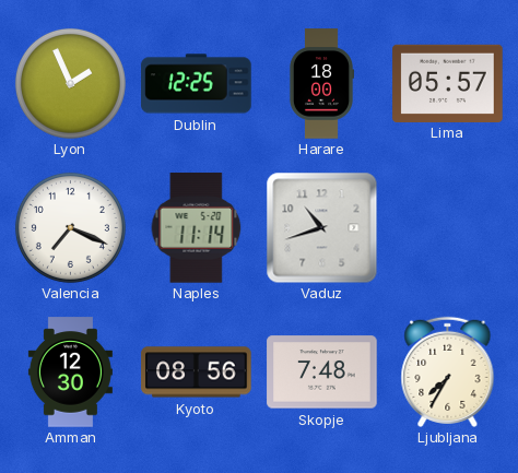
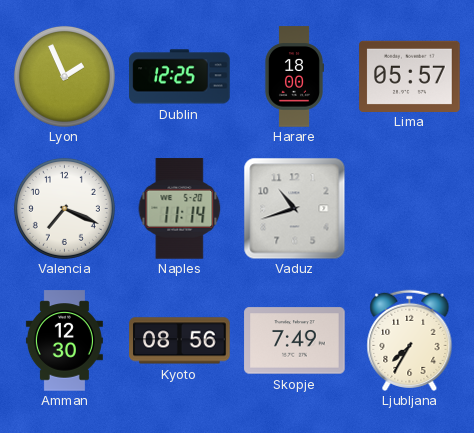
Skopje: 7:48 -> 7:49
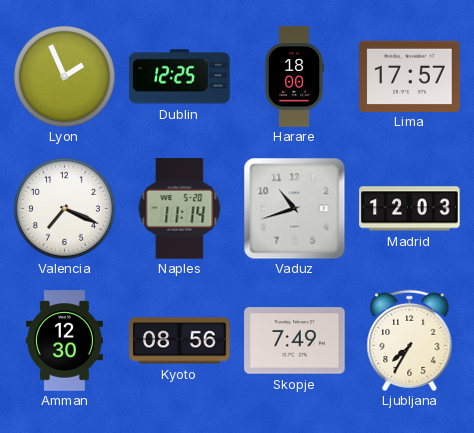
Lima: 05:57 -> 17:57
Madrid: none -> 12:03
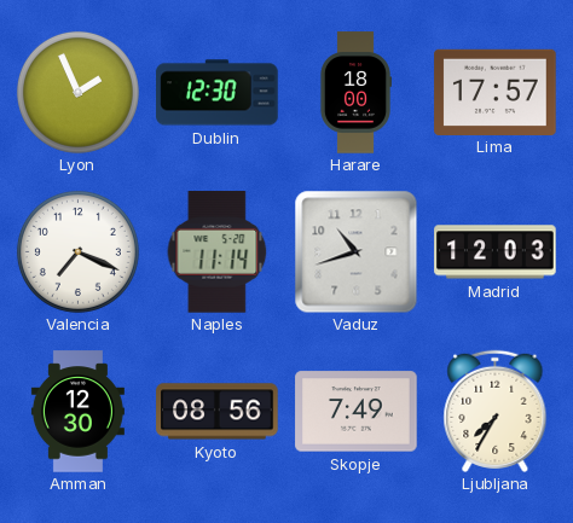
Dublin: 12:25 -> 12:30
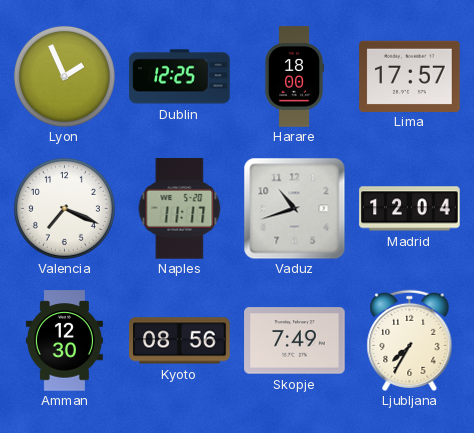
Dublin: 12:30 -> 12:25
Naples: 11:14 -> 11:17
Madrid: 12:03 -> 12:04
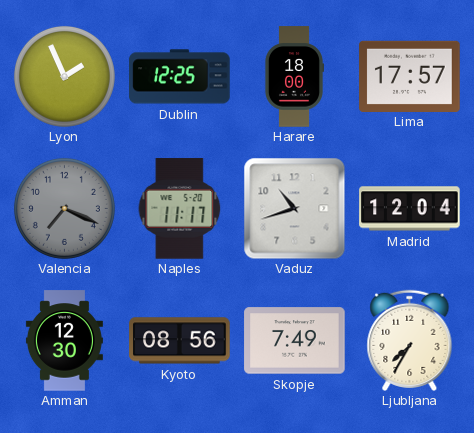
Valencia dial: white -> grey
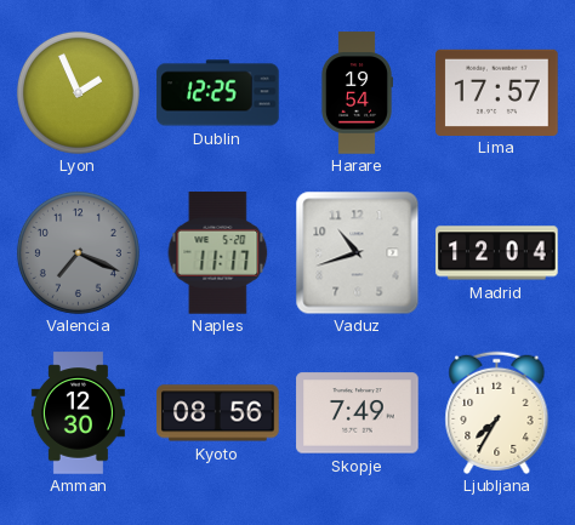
Harare: 18:00 -> 19:54
